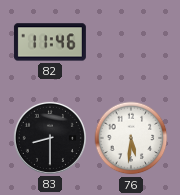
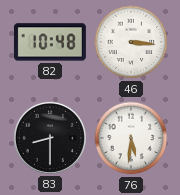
82: 11:46 -> 10:48
46: none -> 3:16
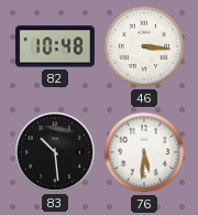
83: 8:30 -> 10:29
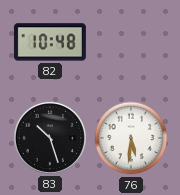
46: 3:16 -> none
83: 10:29 -> 10:27
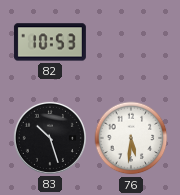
82: 10:48 -> 10:53
